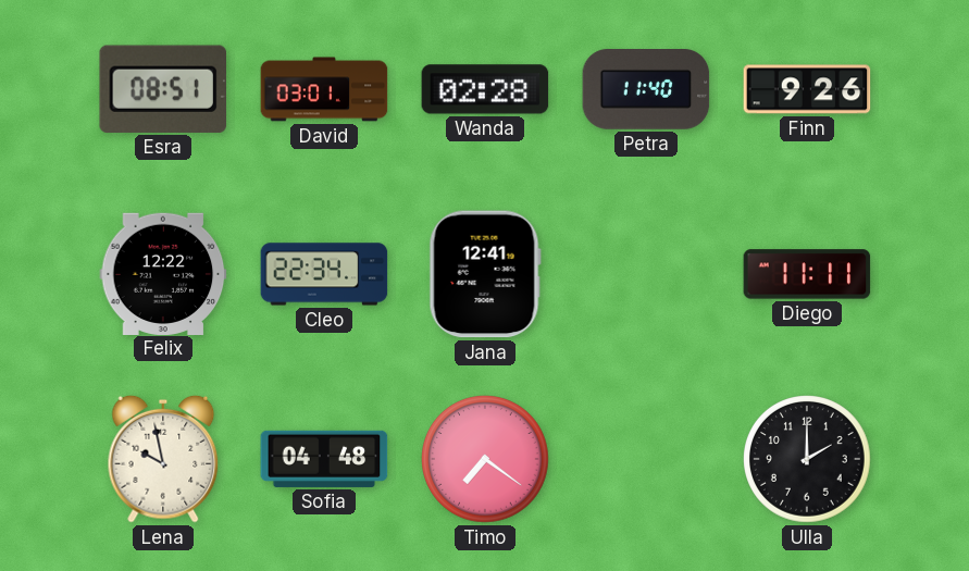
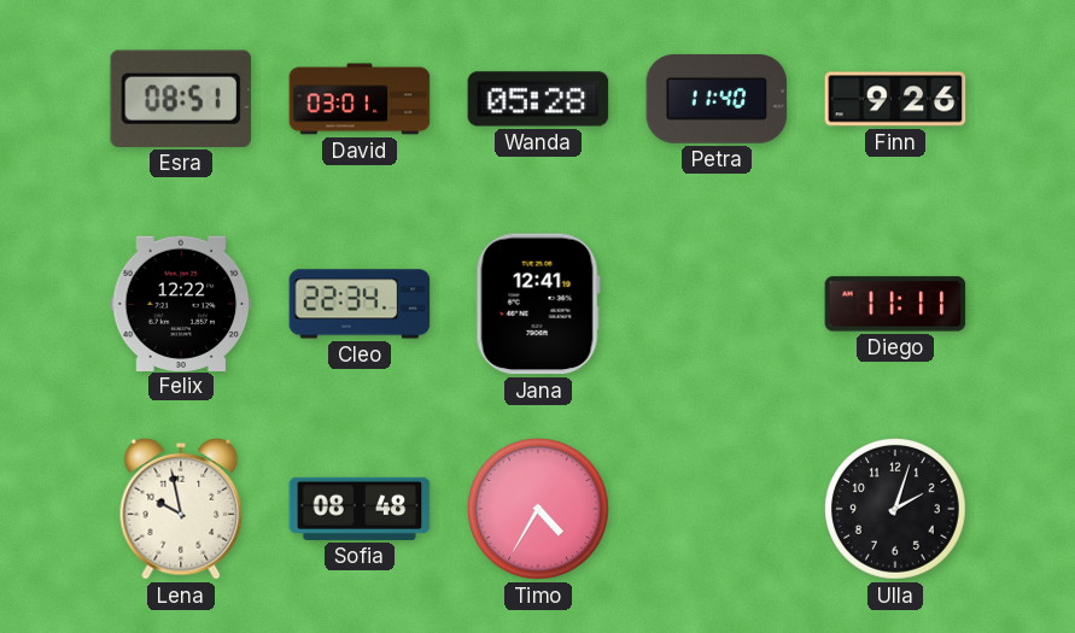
Wanda: 02:28 -> 05:28
Sofia: 04:48 -> 08:48
Timo: 7:21 -> 4:35
Ulla: 2:00 -> 2:03
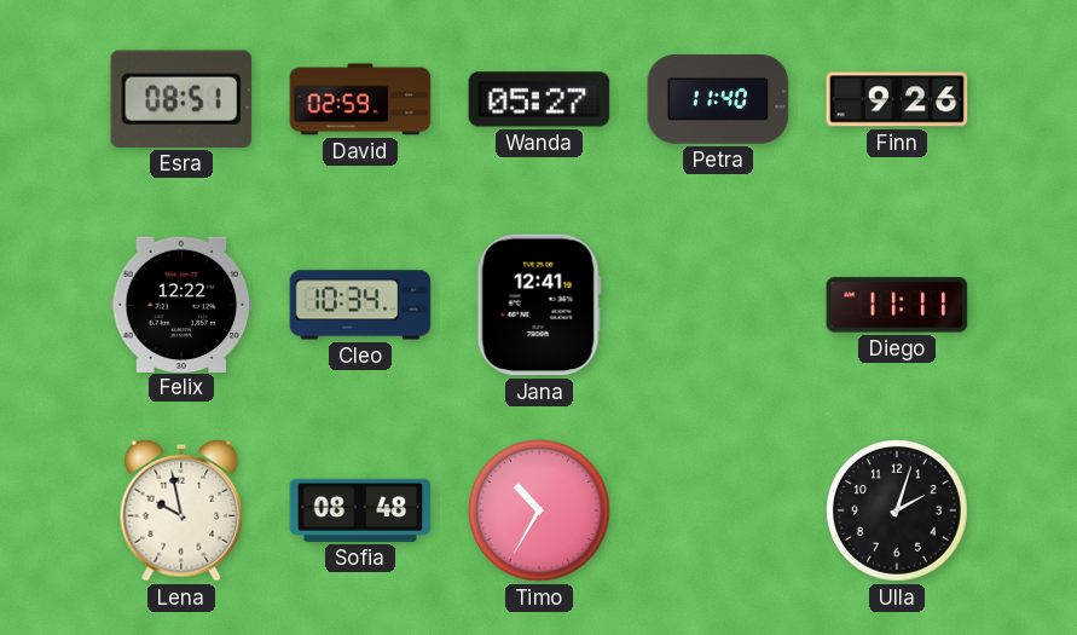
David: 03:01 -> 02:59
Wanda: 05:28 -> 05:27
Cleo: 22:34 -> 10:34
Timo: 4:35 -> 10:35
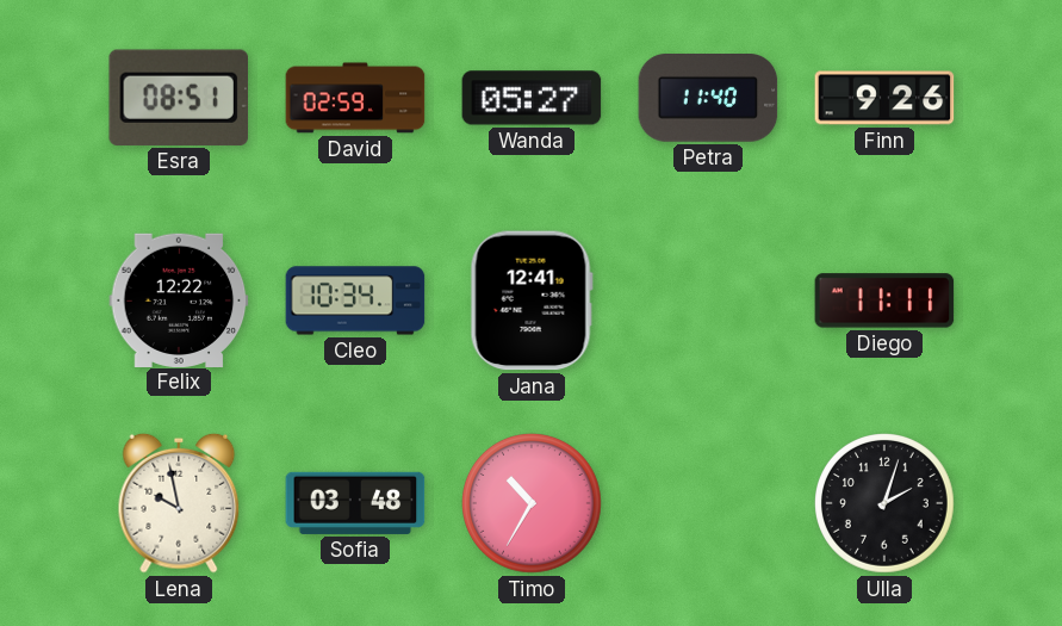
Sofia: 08:48 -> 03:48
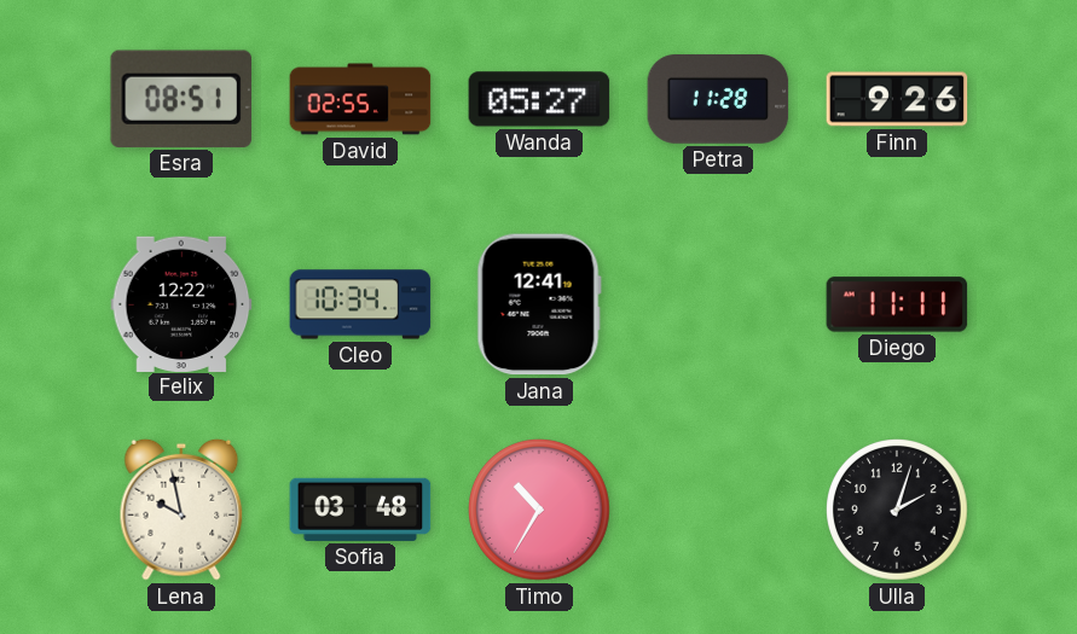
David: 02:59 -> 02:55
Petra: 11:40 -> 11:28
